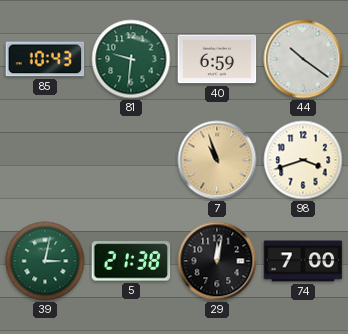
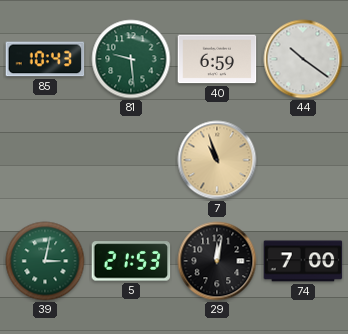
81: 9:31 -> 9:29
98: 3:42 -> none
5: 21:38 -> 21:53
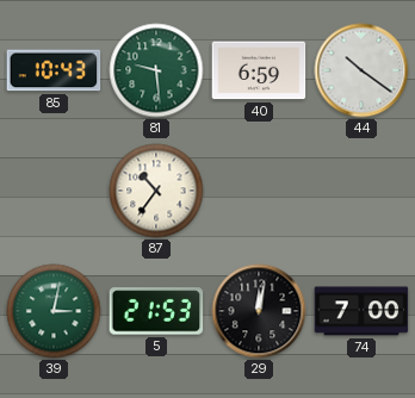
87: none -> 10:36
7: 10:57 -> none
